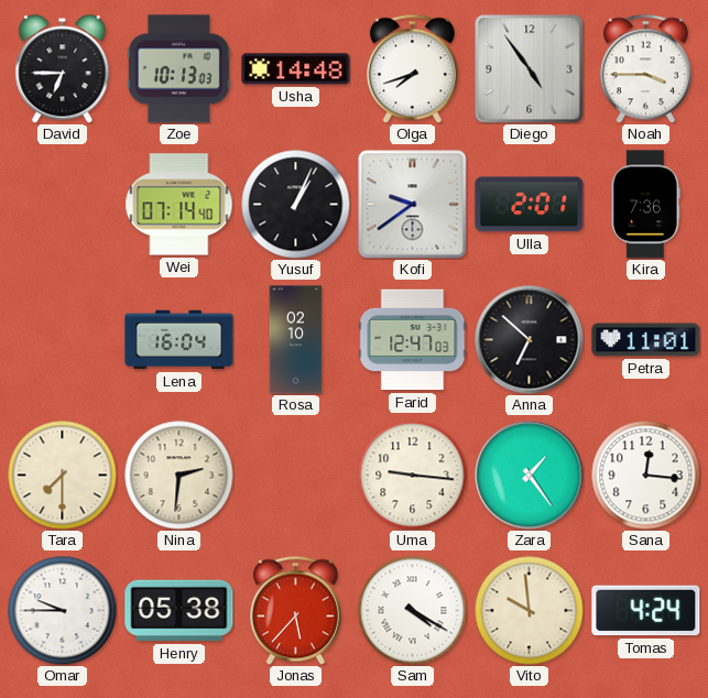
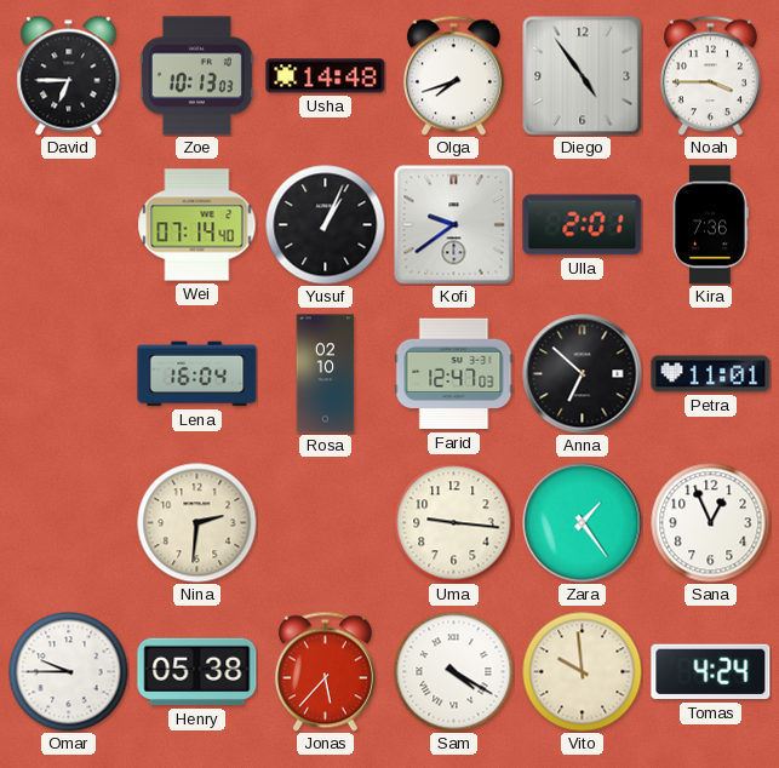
Tara: 7:30 -> none
Sana: 12:16 -> 12:56
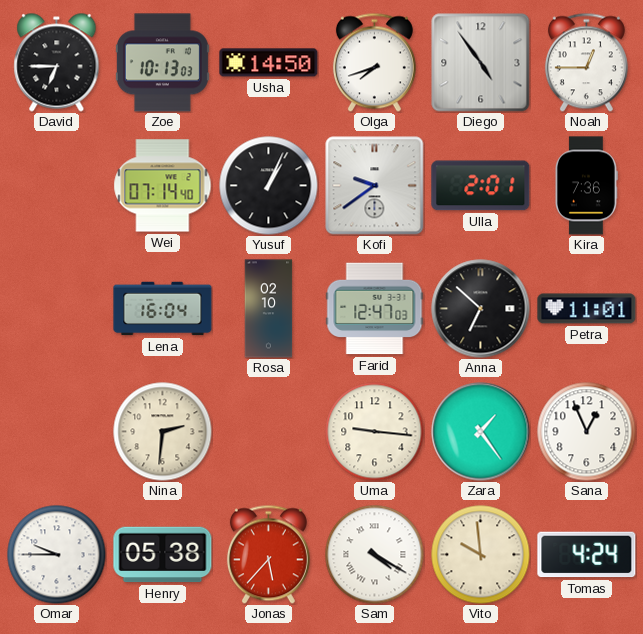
Usha: 14:48 -> 14:50
Noah: 3:45 -> 12:45
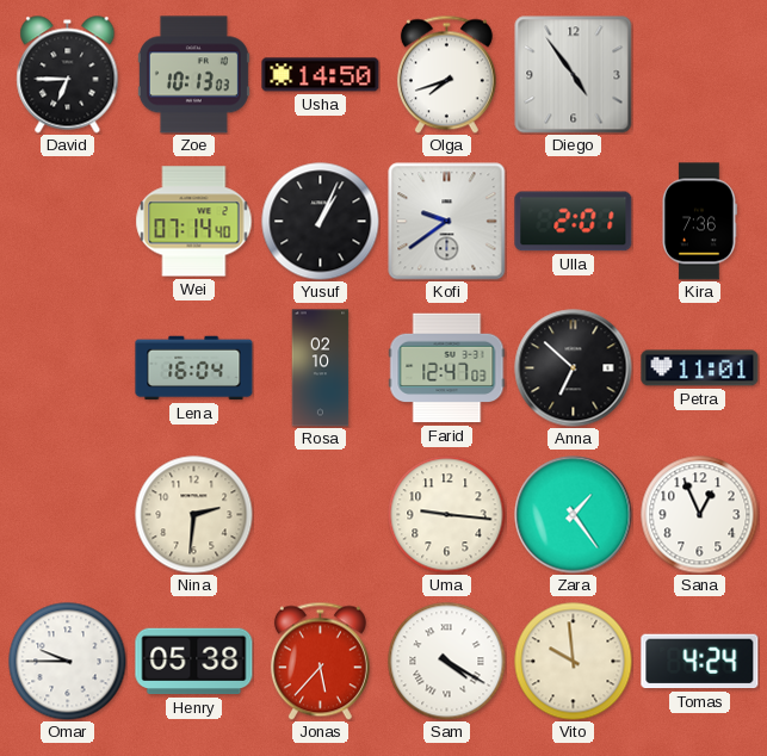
Noah: 12:45 -> none
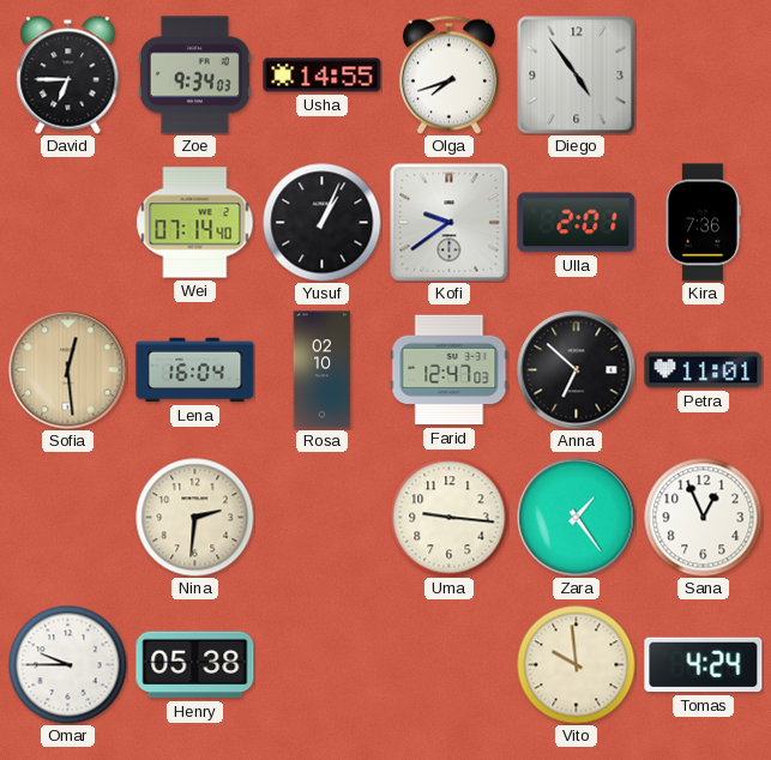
Zoe: 10:13 -> 9:34
Usha: 14:50 -> 14:55
Sofia: none -> 12:29
Jonas: 5:37 -> none
Sam: 4:20 -> none
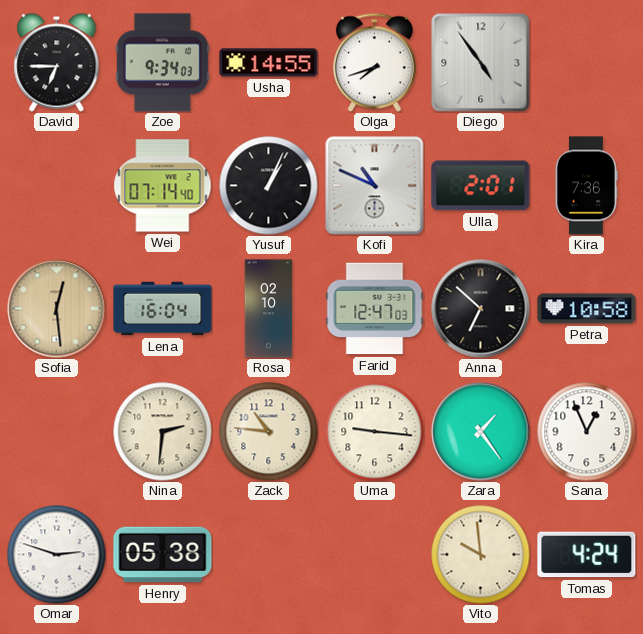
Kofi: 9:39 -> 10:49
Petra: 11:01 -> 10:58
Zack: none -> 10:46
Omar: 9:45 -> 2:48
